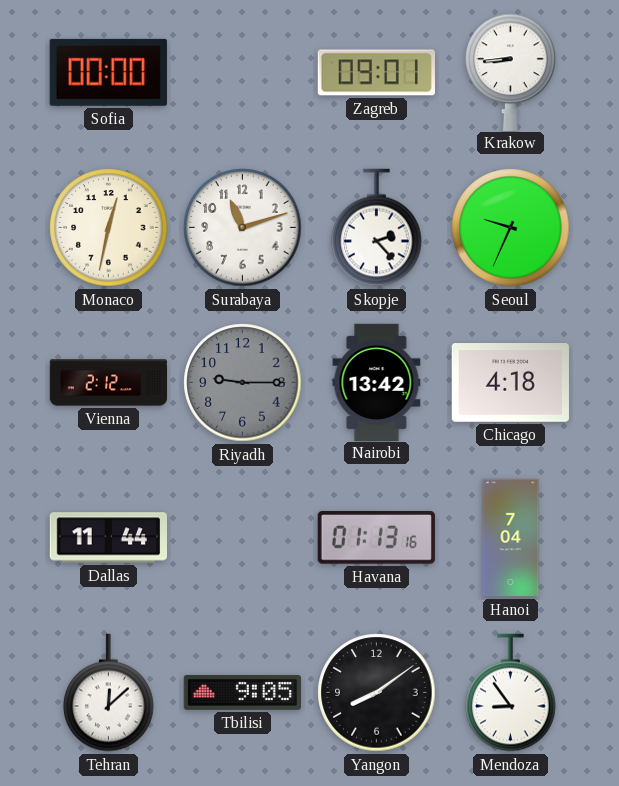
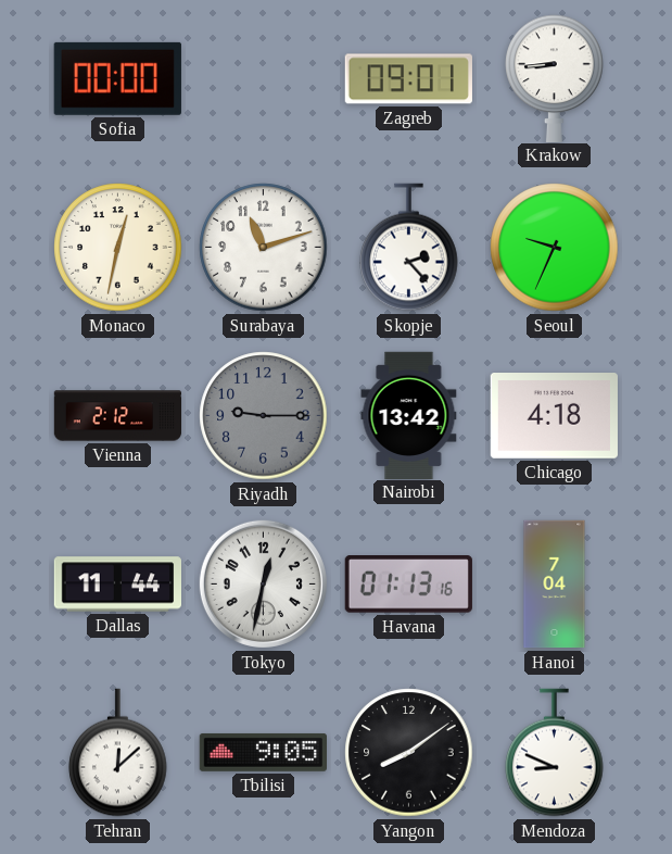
Tokyo: none -> 12:32
Mendoza: 8:54 -> 8:49
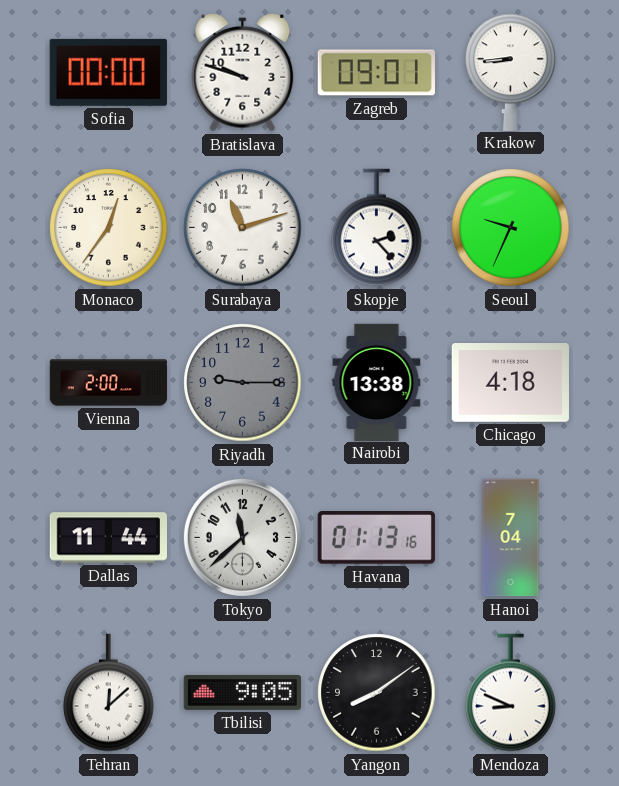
Bratislava: none -> 9:48
Monaco: 12:32 -> 12:36
Vienna: 2:12 -> 2:00
Nairobi: 13:42 -> 13:38
Tokyo: 12:32 -> 11:38
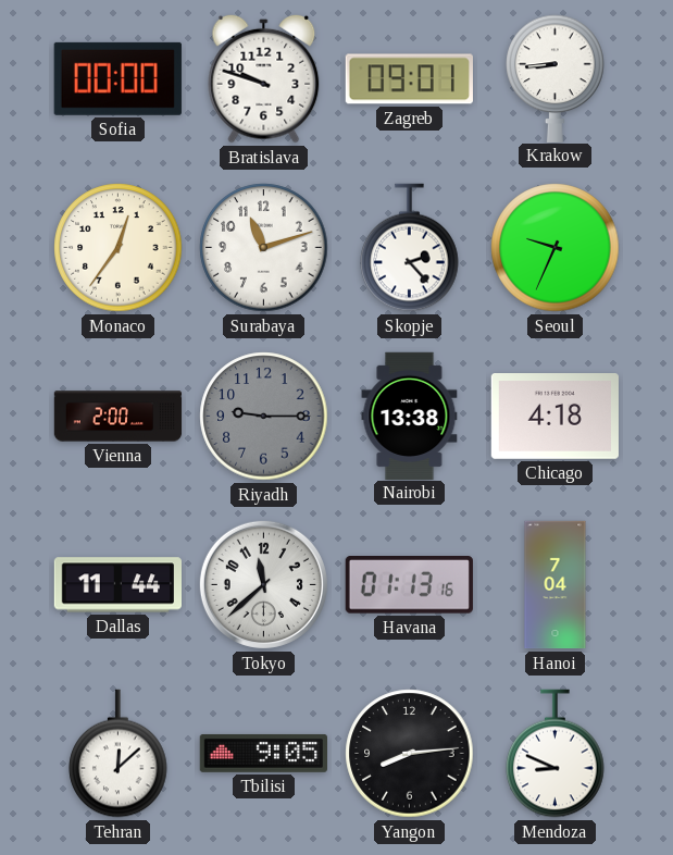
Yangon: 8:09 -> 8:14
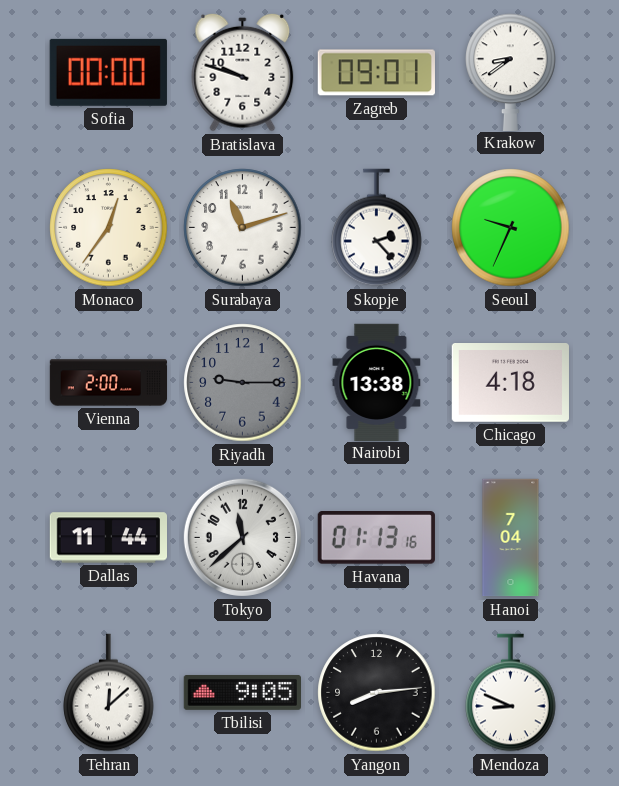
Krakow: 8:44 -> 8:39
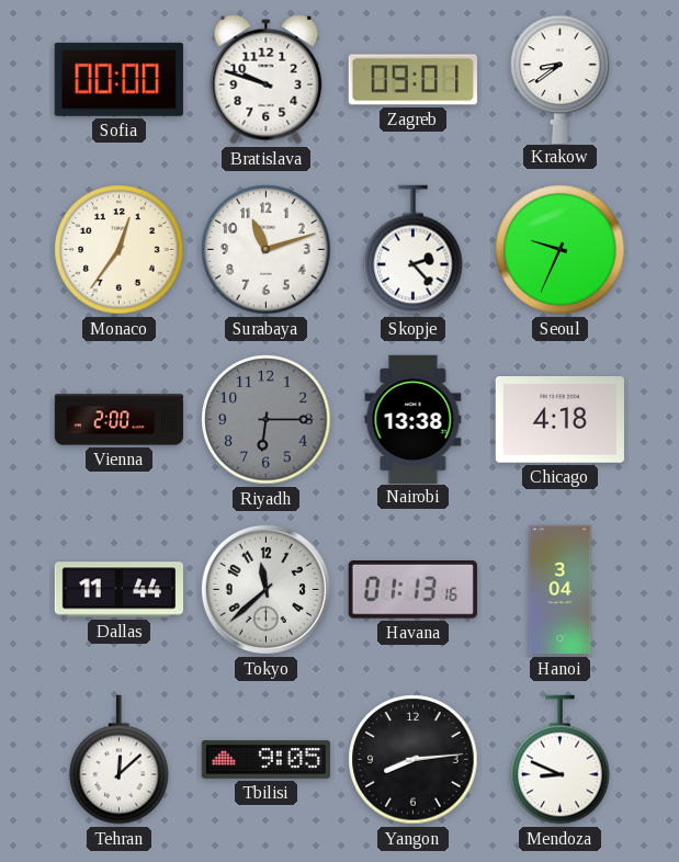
Riyadh: 9:15 -> 6:15
Hanoi: 7:04 -> 3:04
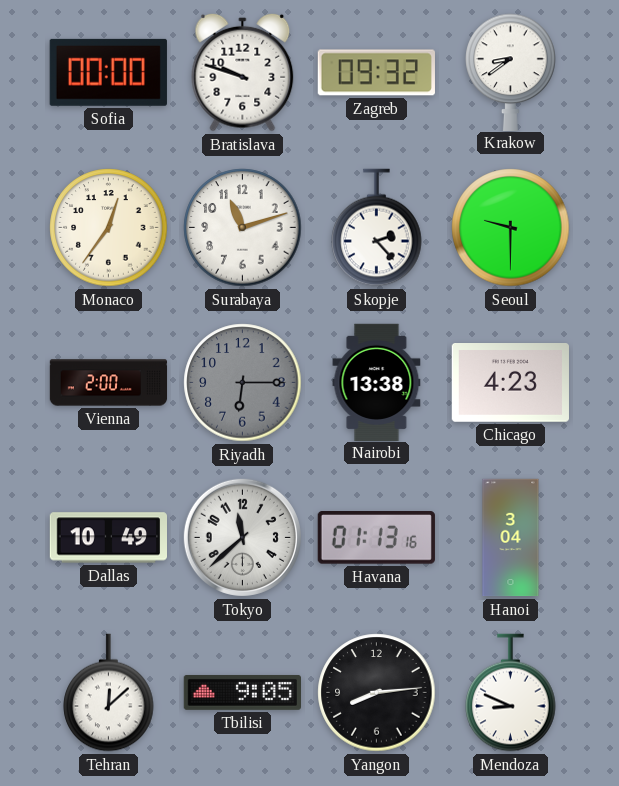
Zagreb: 09:01 -> 09:32
Seoul: 9:34 -> 9:30
Chicago: 4:18 -> 4:23
Dallas: 11:44 -> 10:49
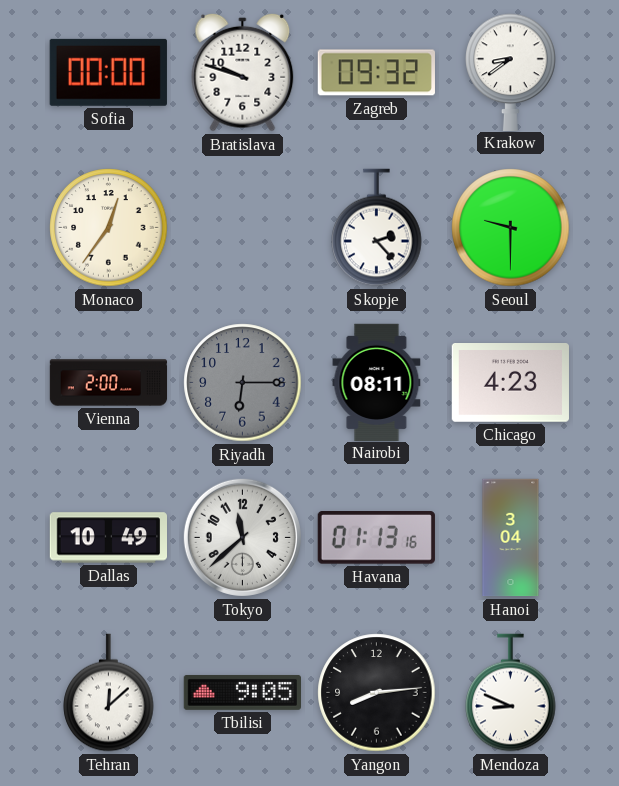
Surabaya: 11:12 -> none
Nairobi: 13:38 -> 08:11
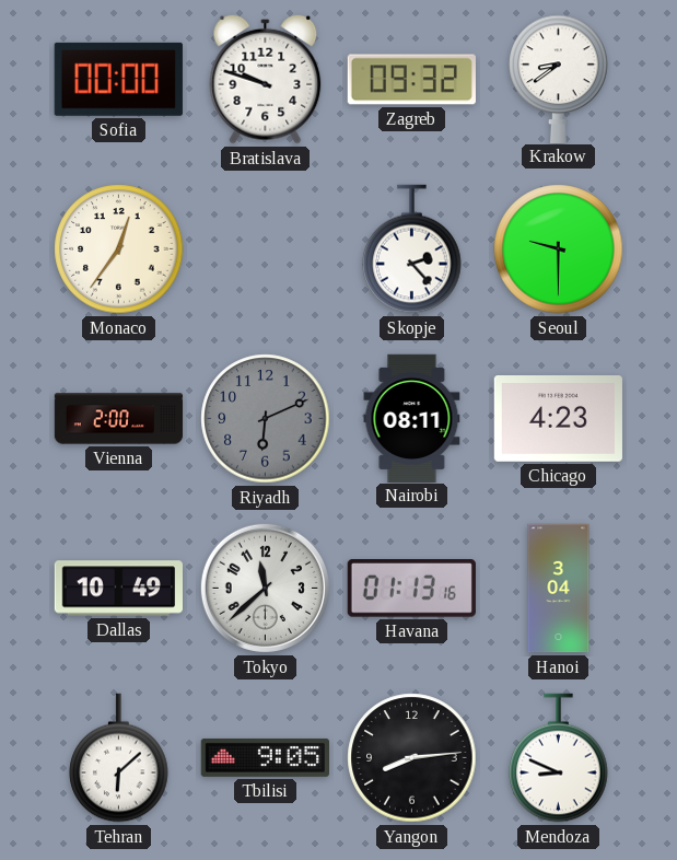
Riyadh: 6:15 -> 6:11
Tehran: 12:08 -> 6:08
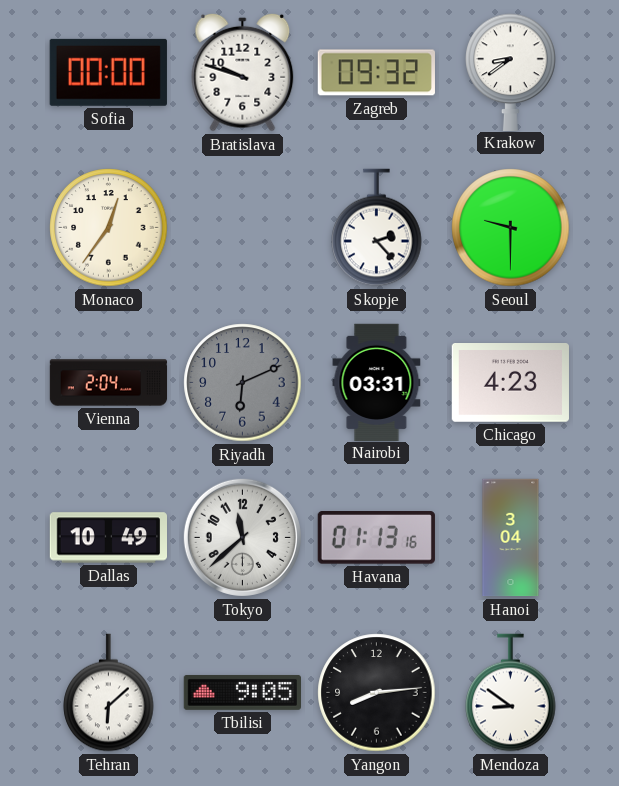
Vienna: 2:00 -> 2:04
Nairobi: 08:11 -> 03:31
Mendoza: 8:49 -> 8:51
